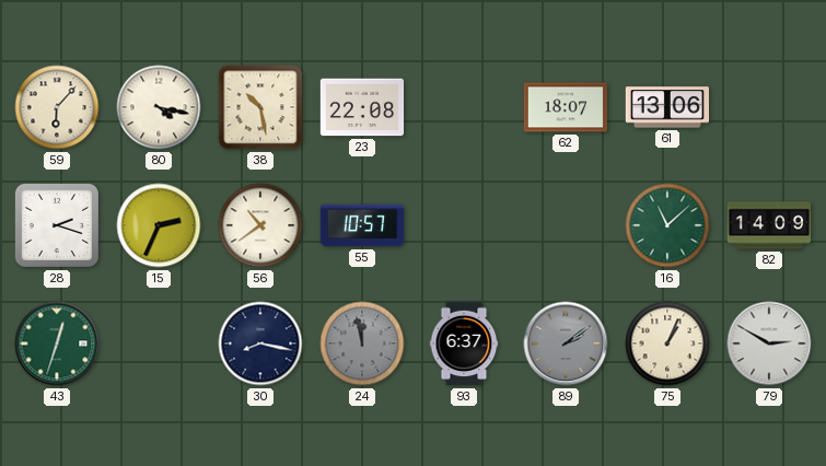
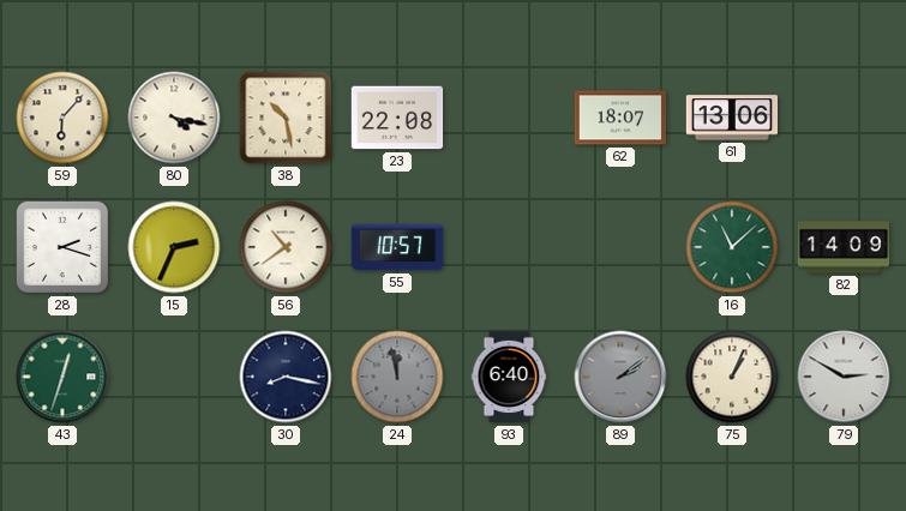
93: 6:37 -> 6:40
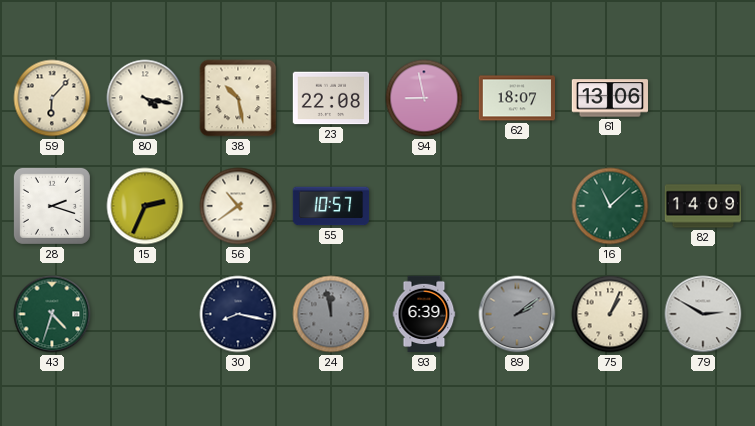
94: none -> 8:58
43: 12:33 -> 4:33
93: 6:40 -> 6:39
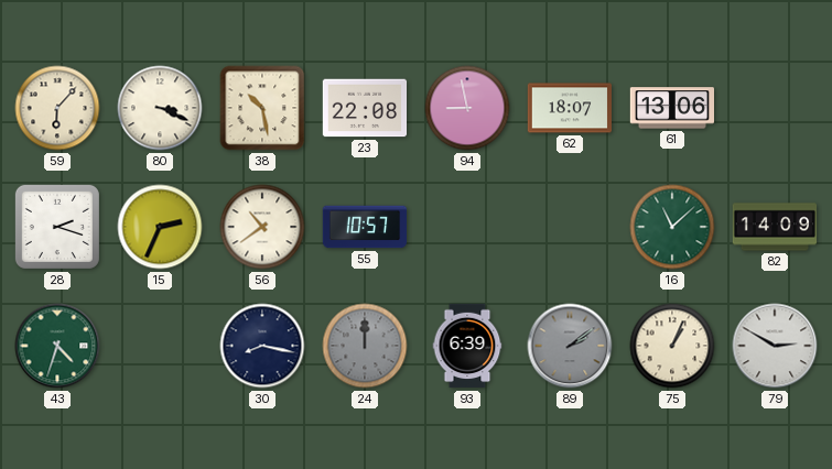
80: 4:17 -> 3:19
24: 11:58 -> 12:00
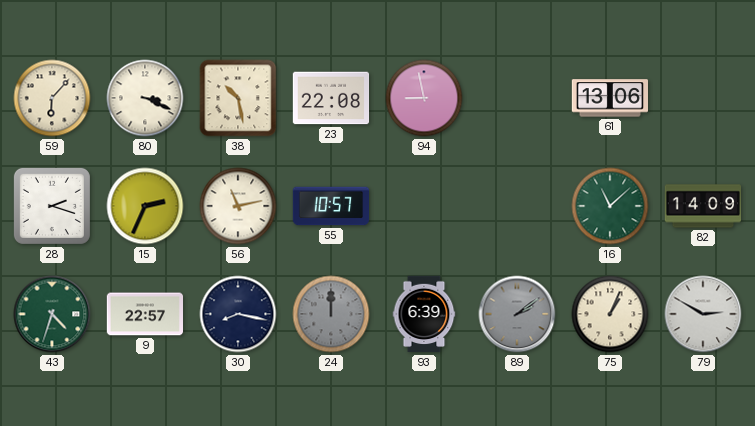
62: 18:07 -> none
56: 10:39 -> 11:13
9: none -> 22:57
